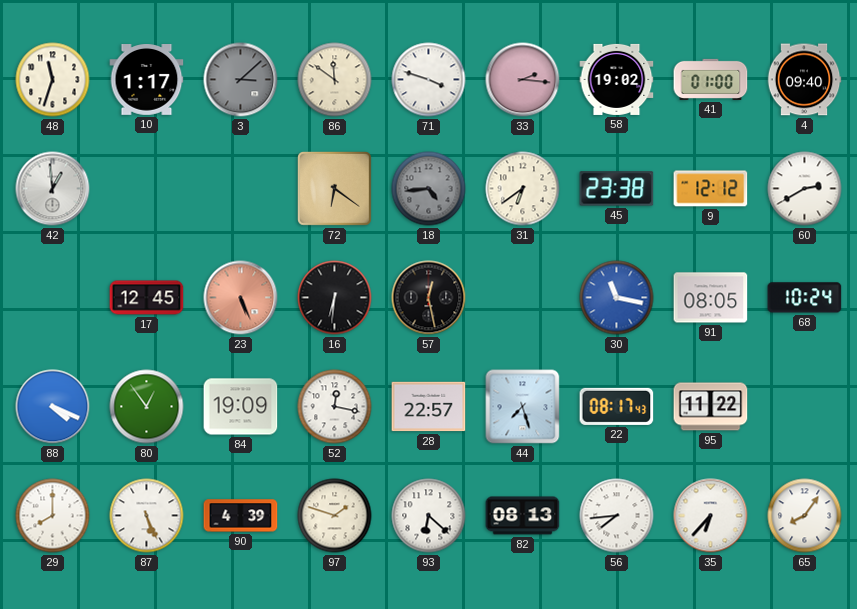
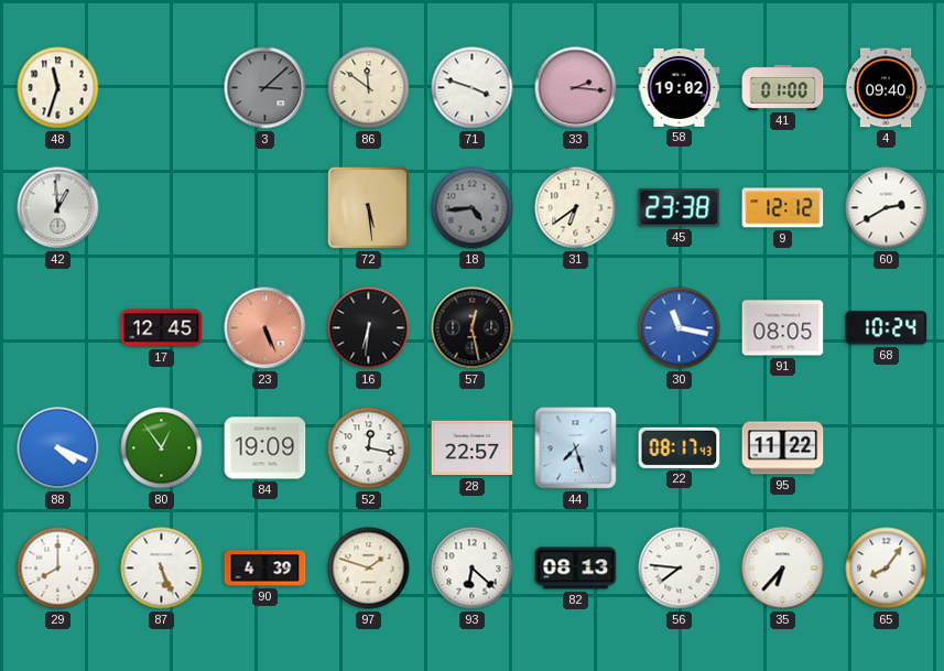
10: 1:17 -> none
72: 6:21 -> 5:29
56: 7:44 -> 7:46
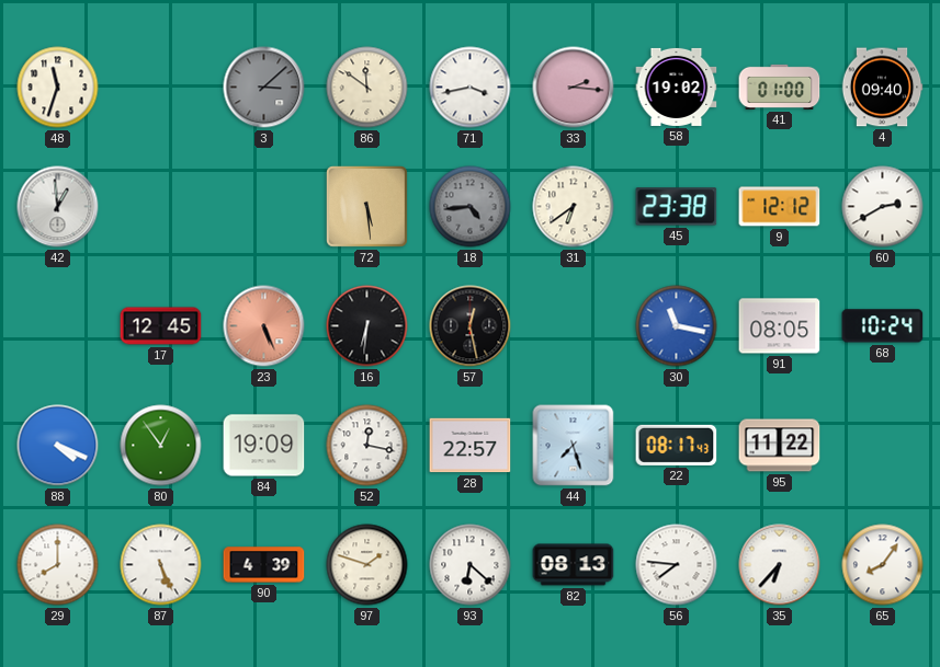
71: 3:48 -> 3:43
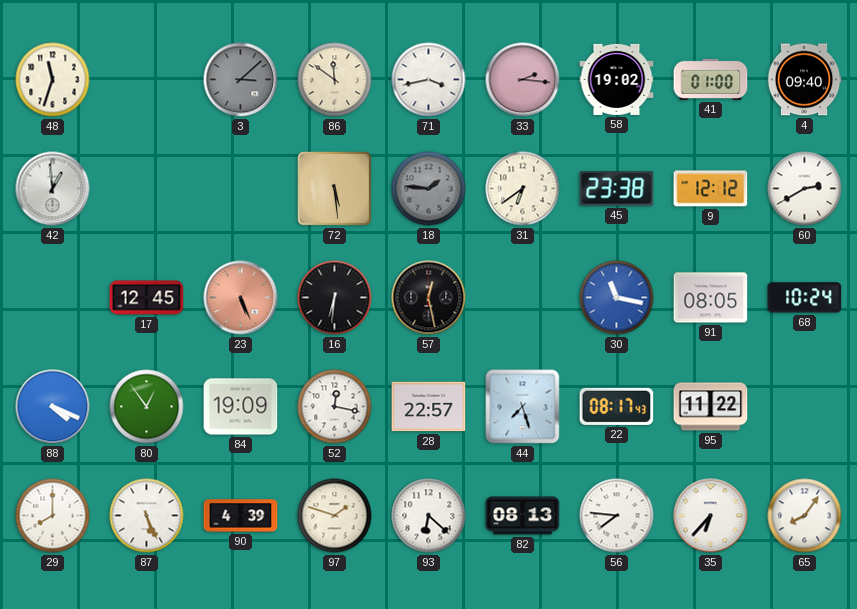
18: 4:44 -> 1:46
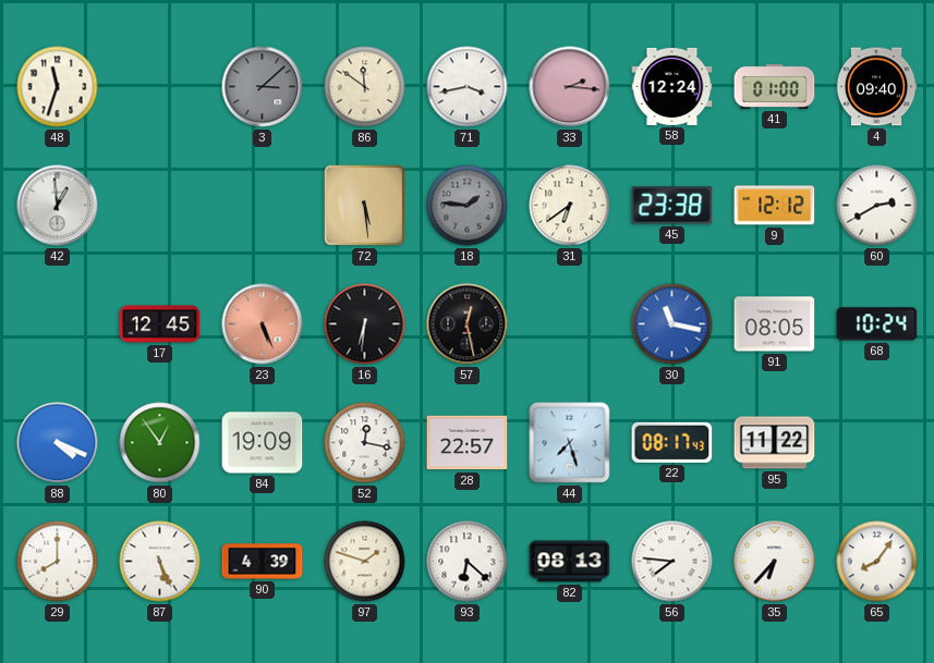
58: 19:02 -> 12:24
